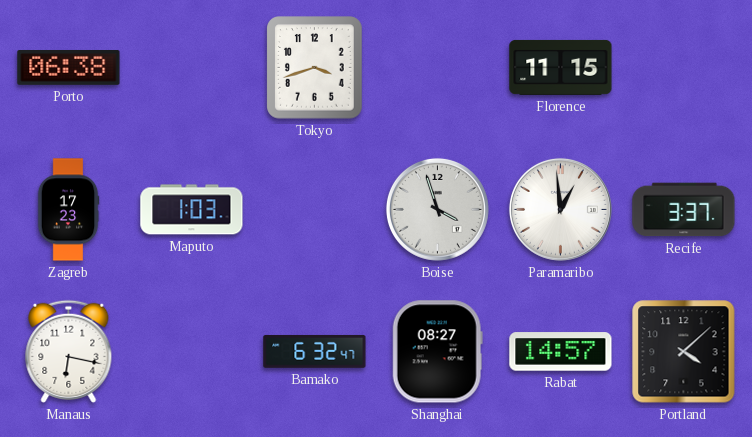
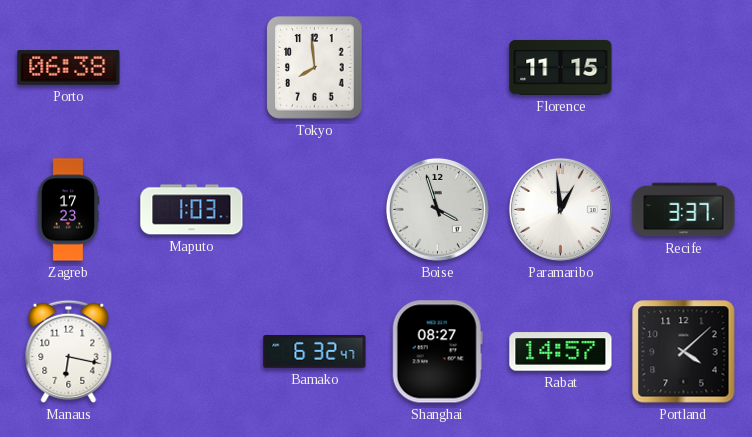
Tokyo: 3:42 -> 7:59
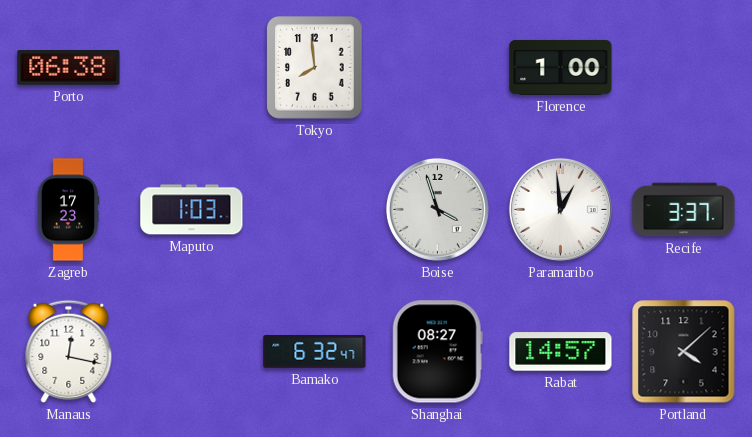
Florence: 11:15 -> 1:00
Manaus: 6:17 -> 12:17
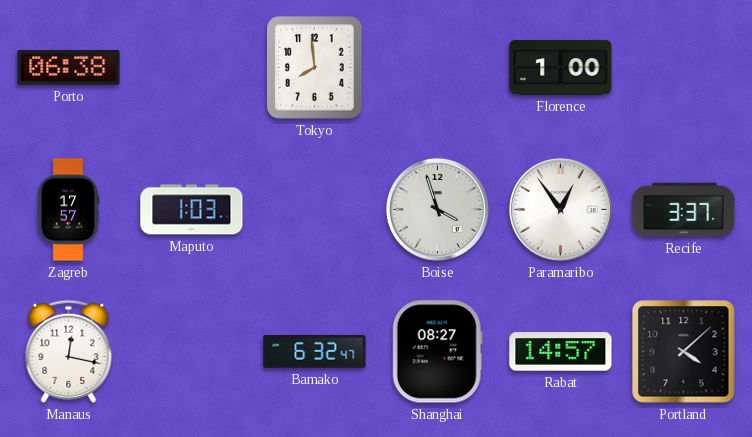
Zagreb: 17:23 -> 17:57
Paramaribo: 12:59 -> 12:54
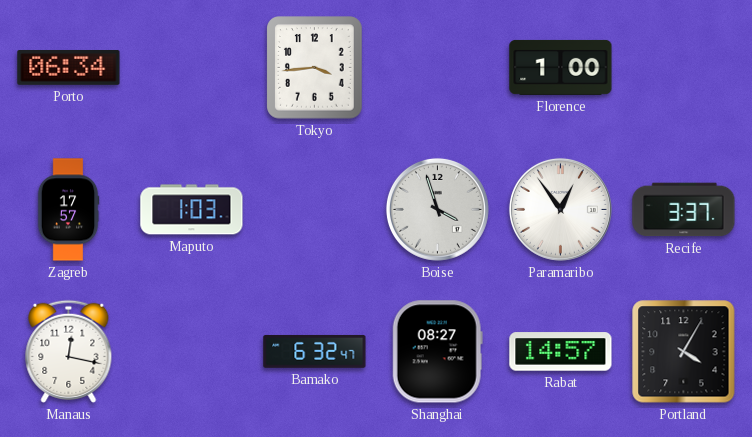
Porto: 06:38 -> 06:34
Tokyo: 7:59 -> 3:44
Portland: 4:08 -> 4:05
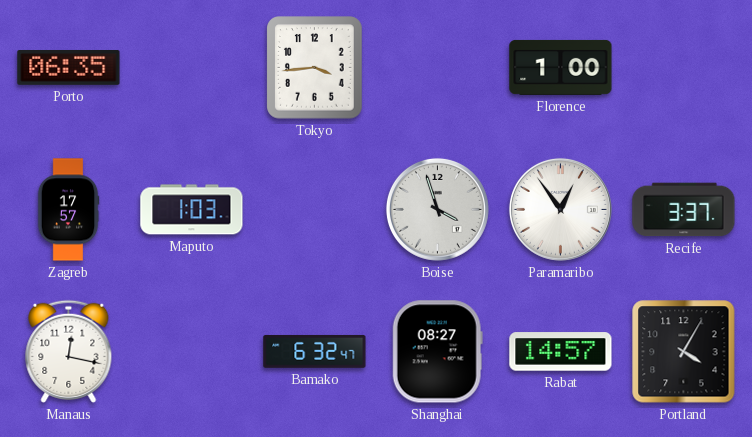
Porto: 06:34 -> 06:35
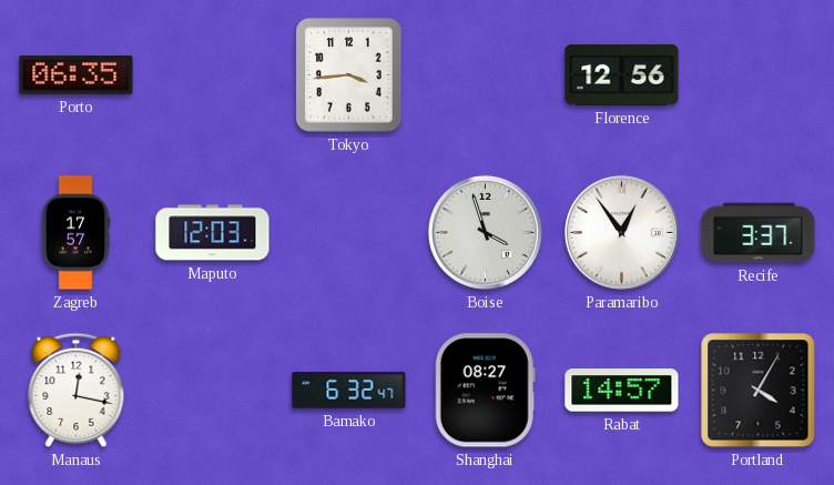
Florence: 1:00 -> 12:56
Maputo: 1:03 -> 12:03
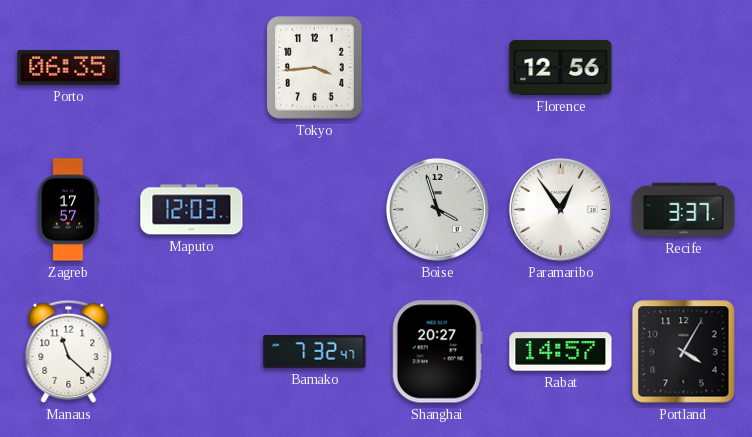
Manaus: 12:17 -> 11:22
Bamako: 6:32 -> 7:32
Shanghai: 08:27 -> 20:27
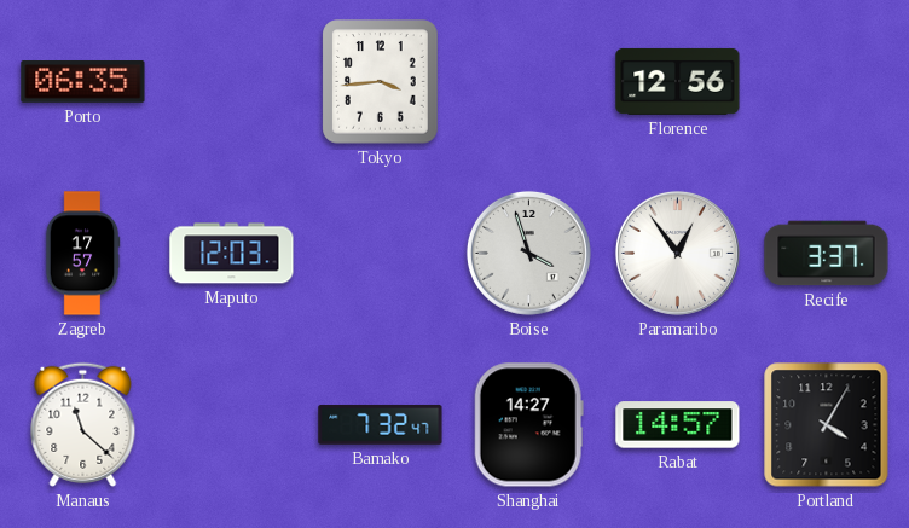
Shanghai: 20:27 -> 14:27
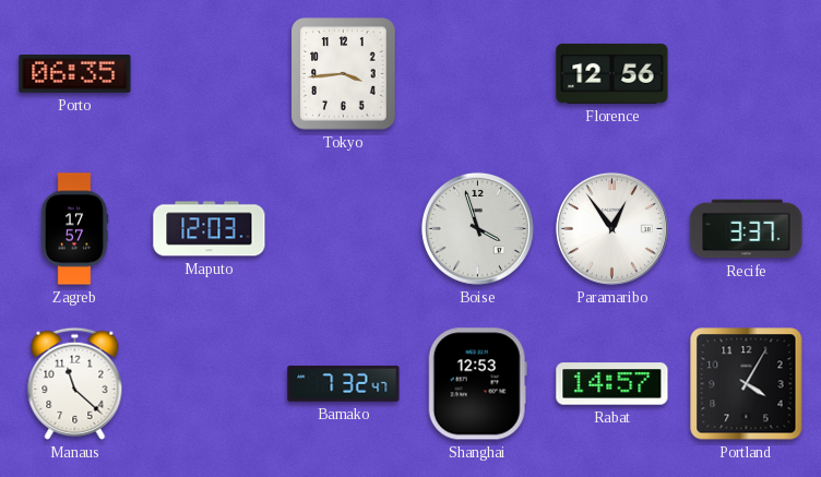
Shanghai: 14:27 -> 12:53
